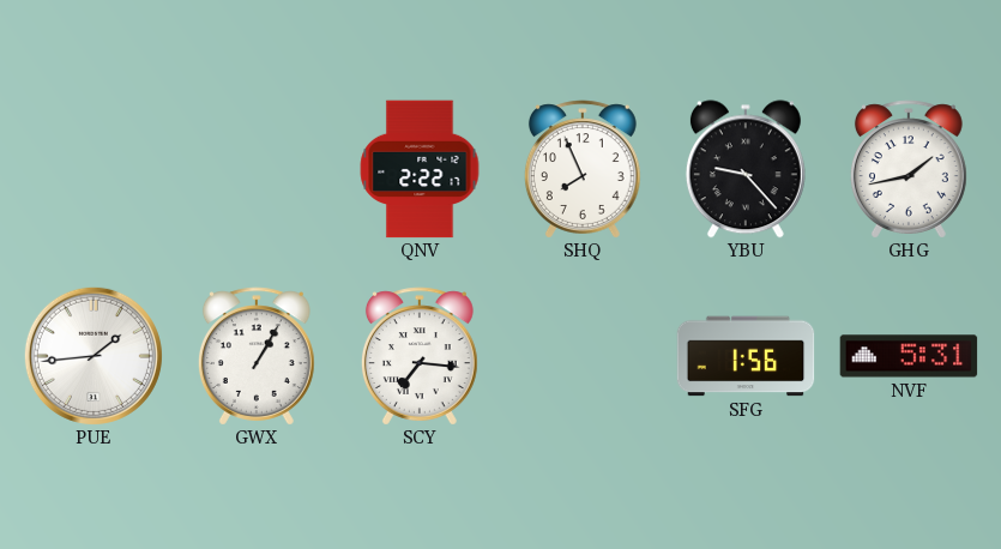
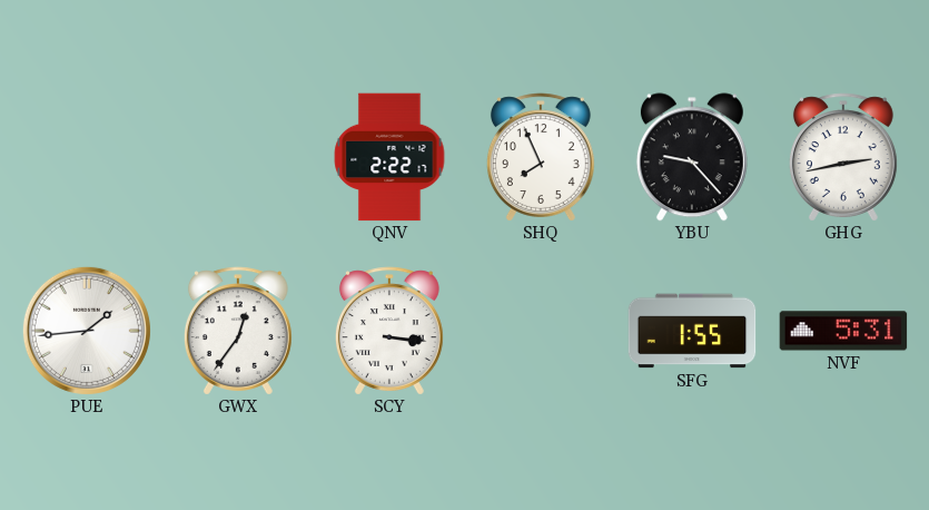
GHG: 1:43 -> 2:43
GWX: 1:05 -> 12:36
SCY: 7:16 -> 3:16
SFG: 1:56 -> 1:55
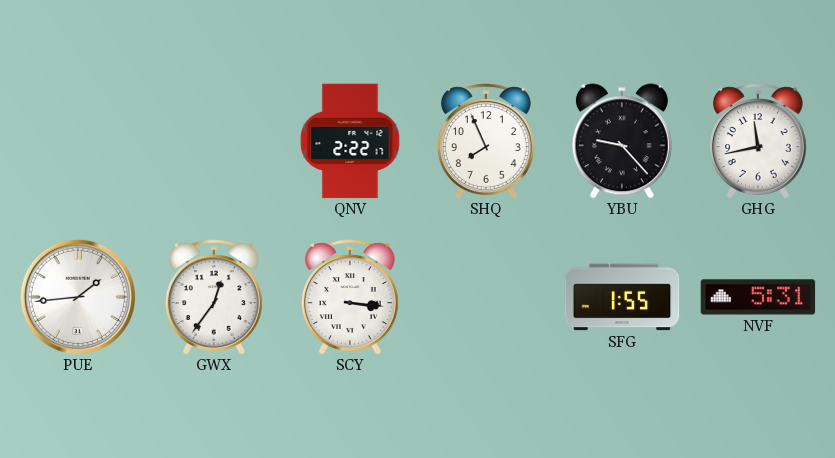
GHG: 2:43 -> 11:43
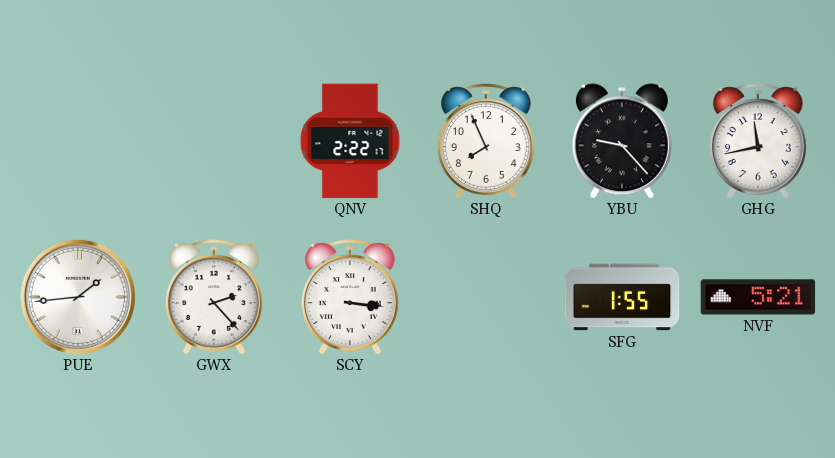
GWX: 12:36 -> 2:23
NVF: 5:31 -> 5:21
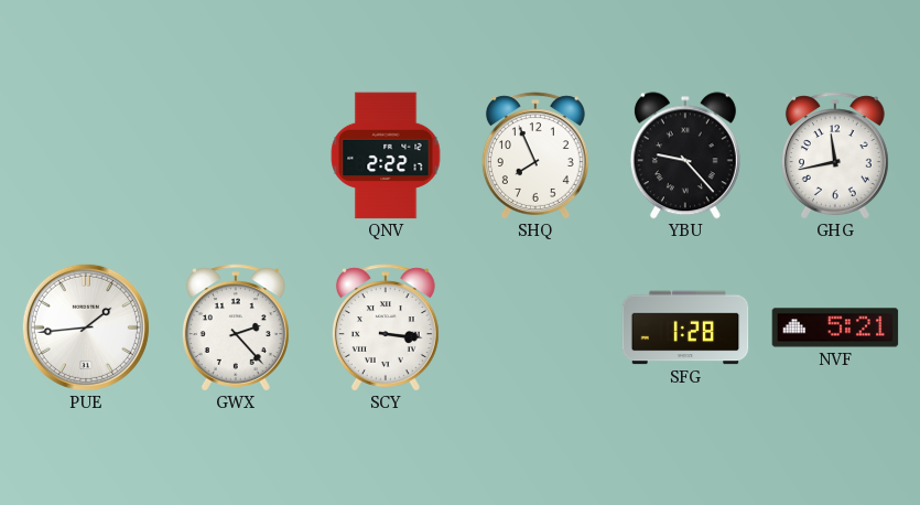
SFG: 1:55 -> 1:28
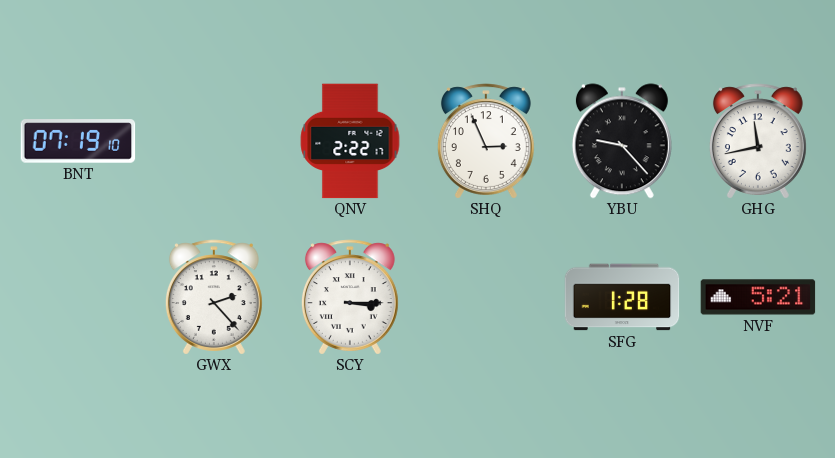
BNT: none -> 07:19
SHQ: 7:56 -> 2:56
PUE: 1:44 -> none
SCY: 3:16 -> 3:15
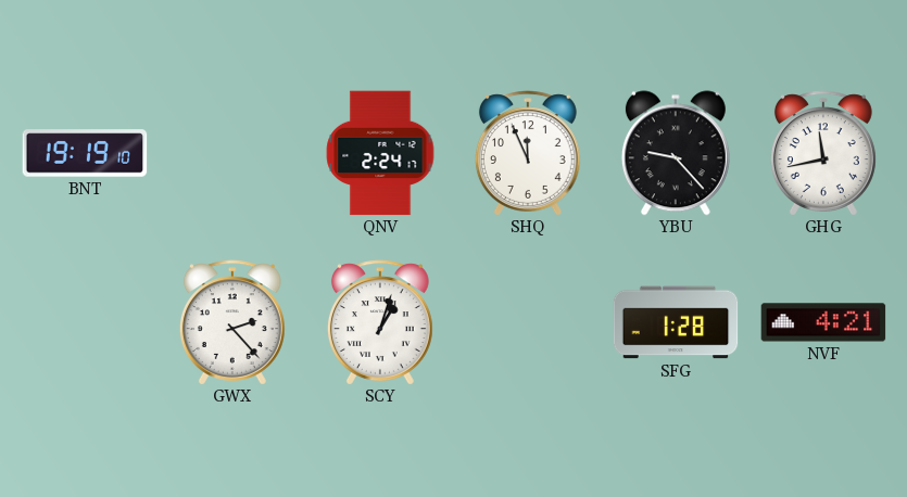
BNT: 07:19 -> 19:19
QNV: 2:22 -> 2:24
SHQ: 2:56 -> 11:56
SCY: 3:15 -> 1:03
NVF: 5:21 -> 4:21
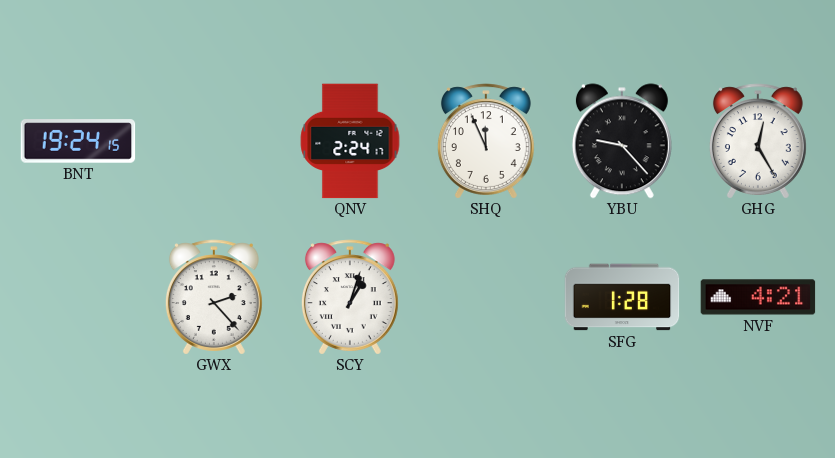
BNT: 19:19 -> 19:24
GHG: 11:43 -> 12:25
